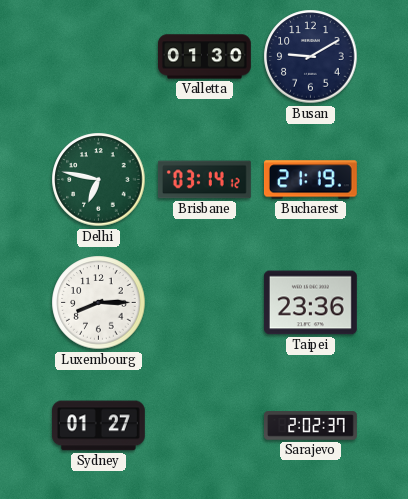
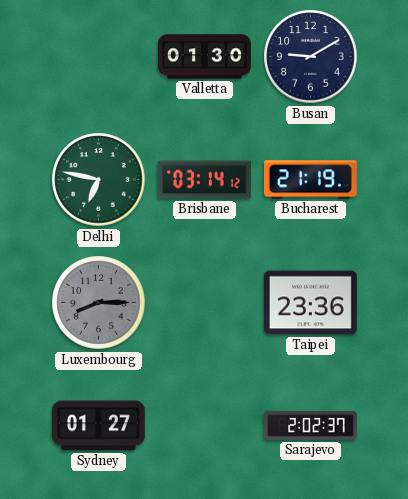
Luxembourg dial: white -> grey
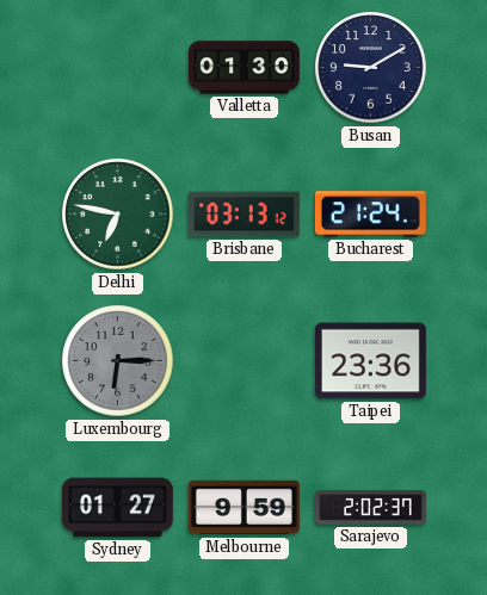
Brisbane: 03:14 -> 03:13
Bucharest: 21:19 -> 21:24
Luxembourg: 8:15 -> 6:15
Melbourne: none -> 9:59
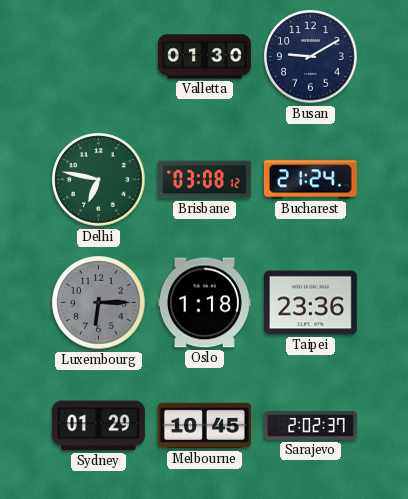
Brisbane: 03:13 -> 03:08
Oslo: none -> 1:18
Sydney: 01:27 -> 01:29
Melbourne: 9:59 -> 10:45
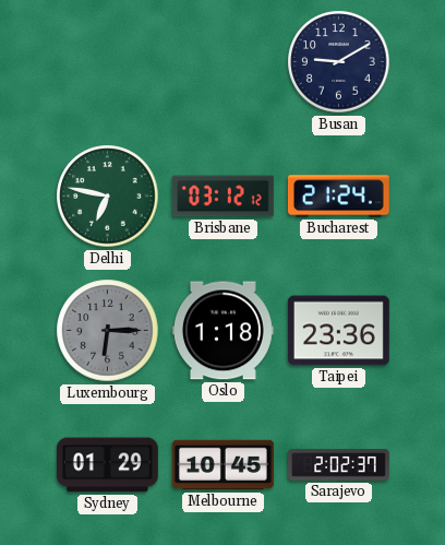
Valletta: 01:30 -> none
Brisbane: 03:08 -> 03:12
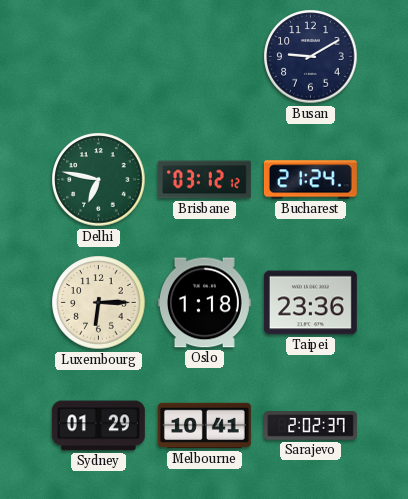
Luxembourg dial: grey -> cream
Melbourne: 10:45 -> 10:41
